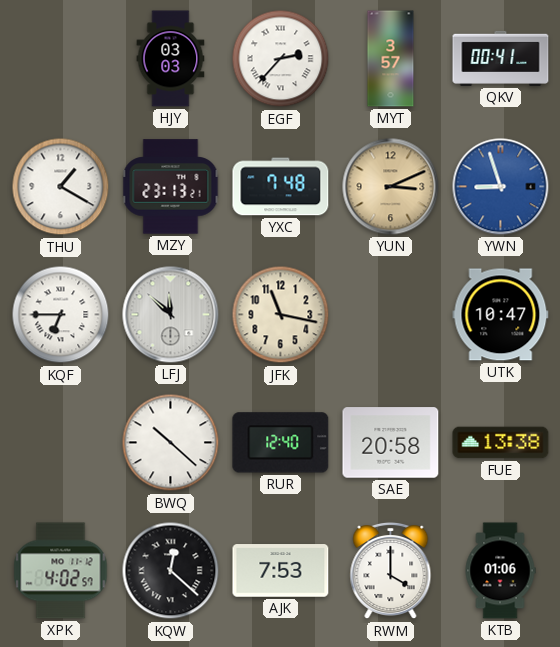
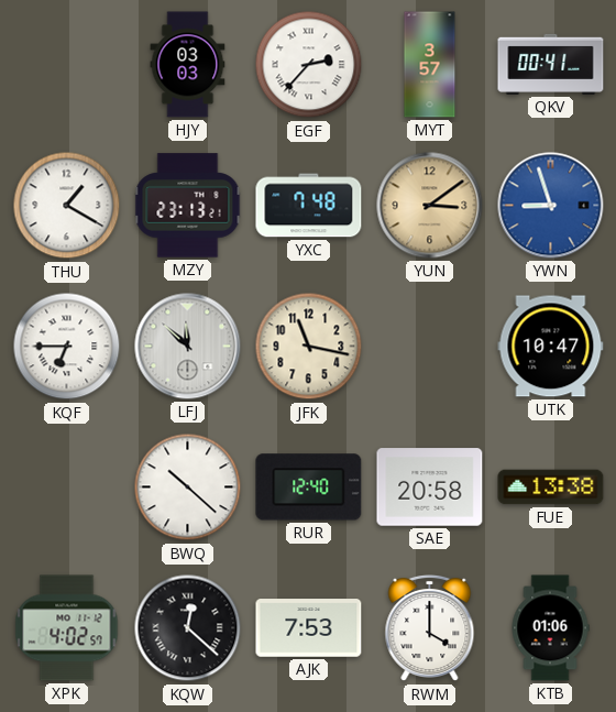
YUN: 3:11 -> 3:09
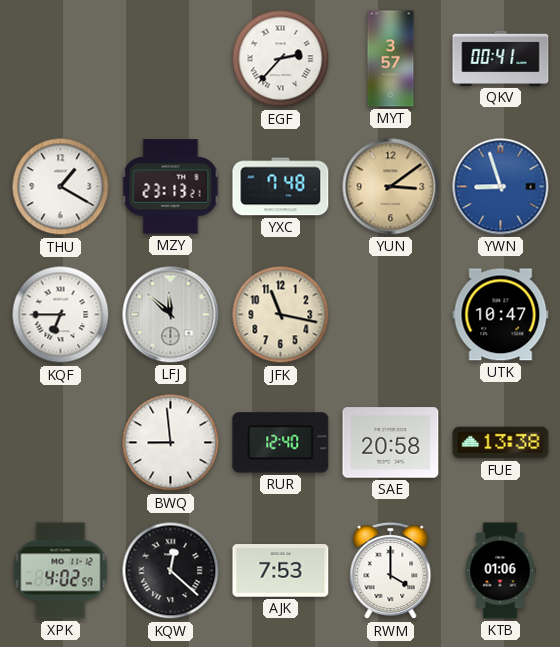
HJY: 03:03 -> none
BWQ: 10:22 -> 8:59
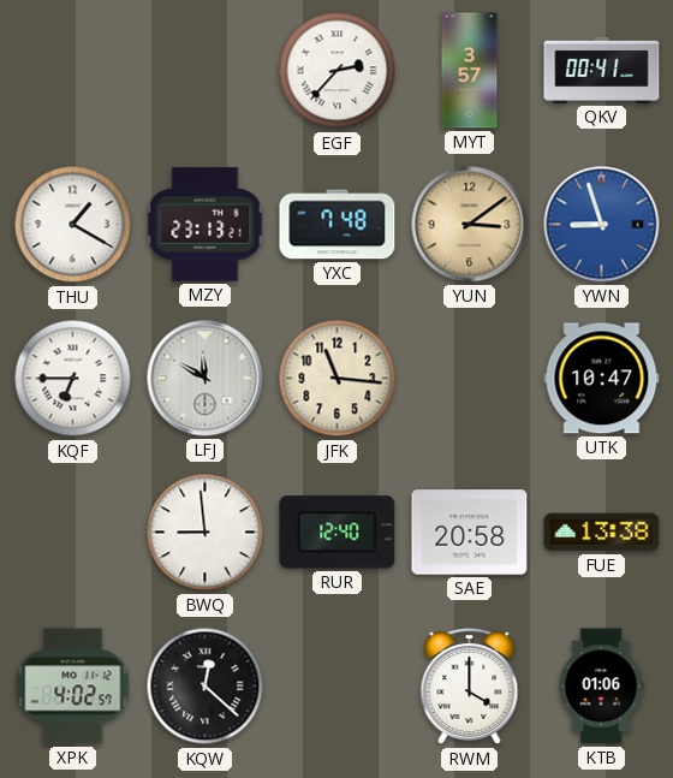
LFJ: 11:52 -> 11:50
JFK: 11:17 -> 11:16
AJK: 7:53 -> none
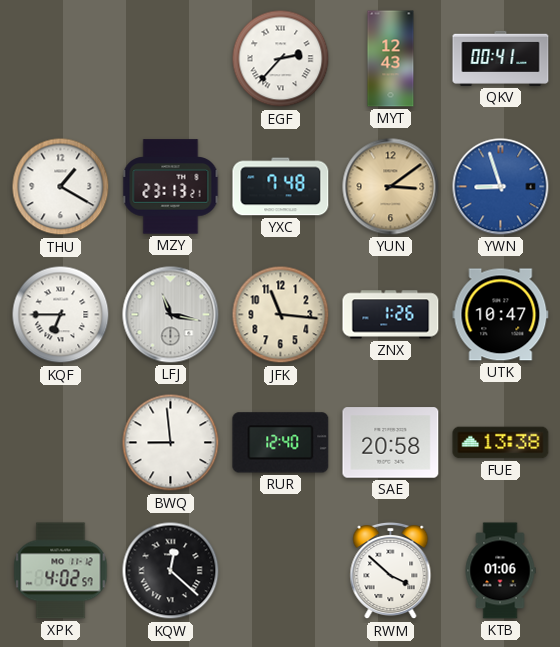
MYT: 3:57 -> 12:43
LFJ: 11:50 -> 11:17
ZNX: none -> 1:26
RWM: 4:00 -> 3:52
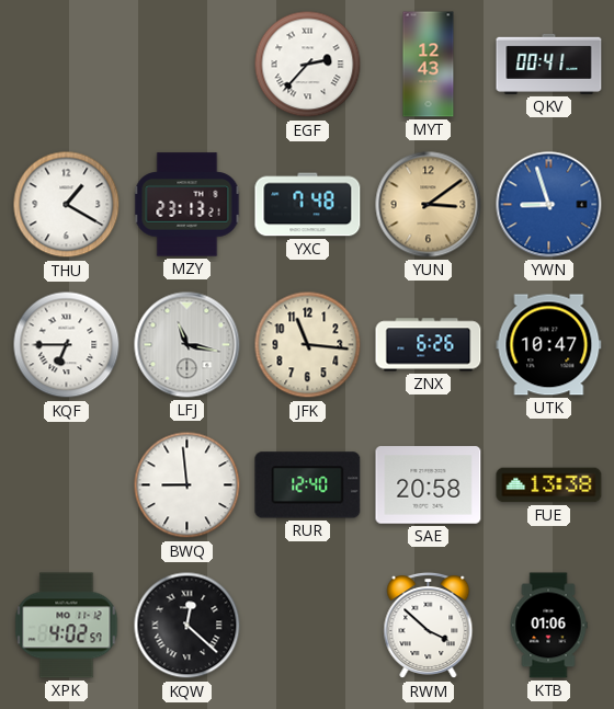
ZNX: 1:26 -> 6:26
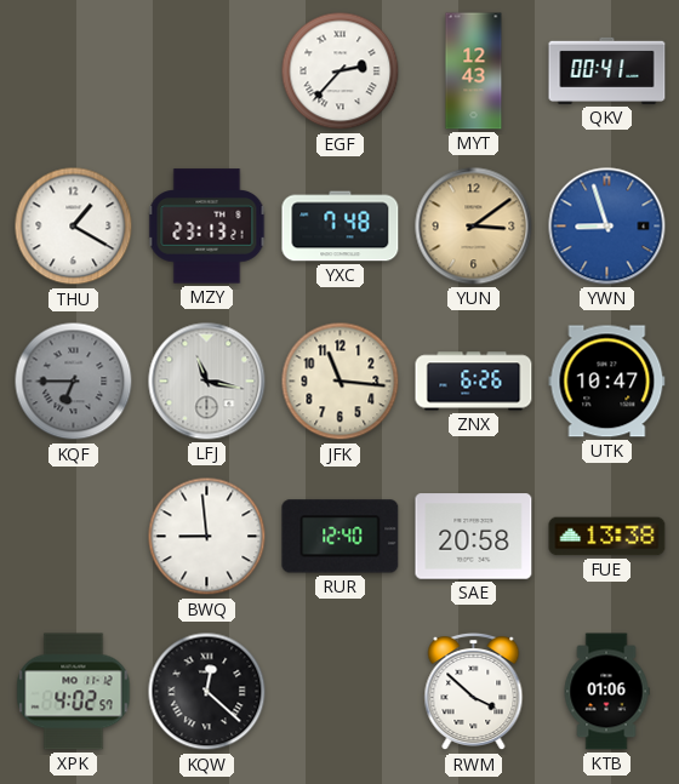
KQF dial: white -> grey
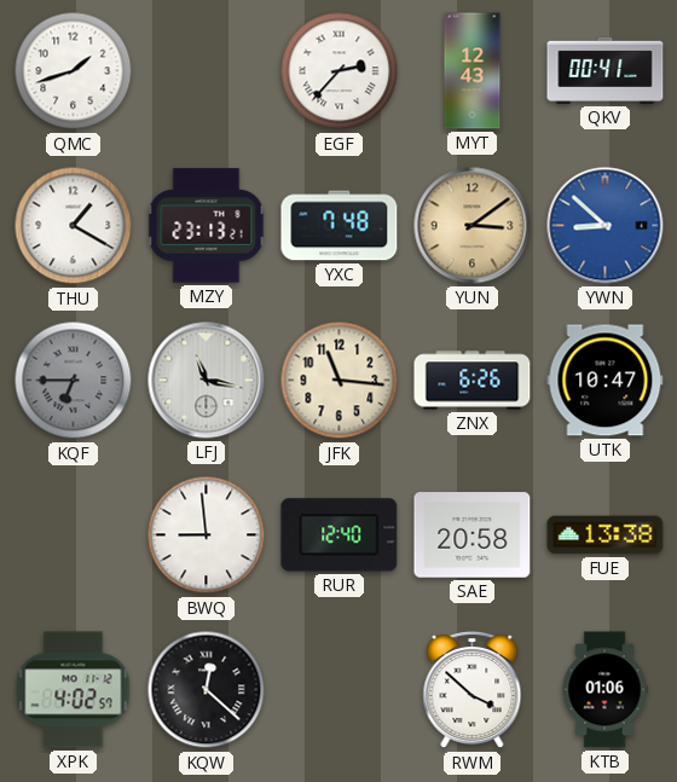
QMC: none -> 1:42
YWN: 8:57 -> 8:52
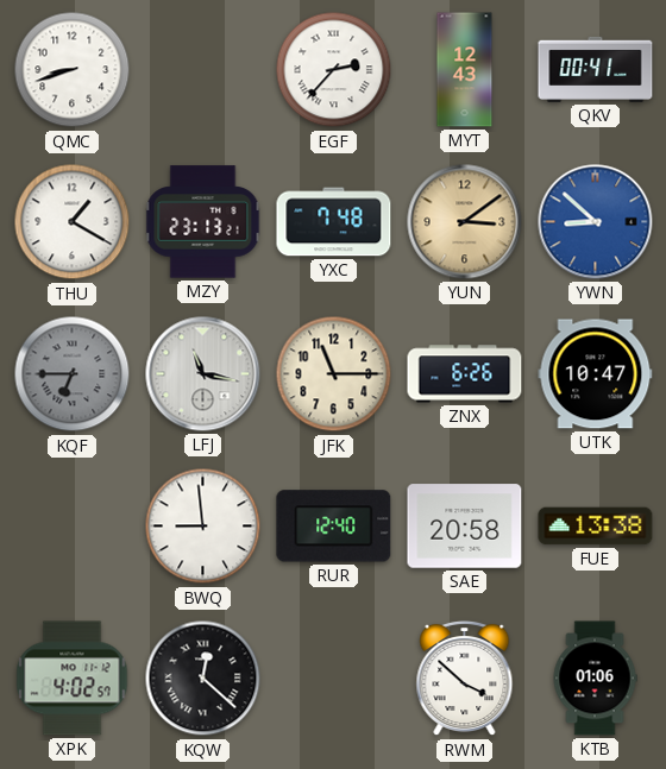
QMC: 1:42 -> 8:42
JFK: 11:16 -> 11:15
